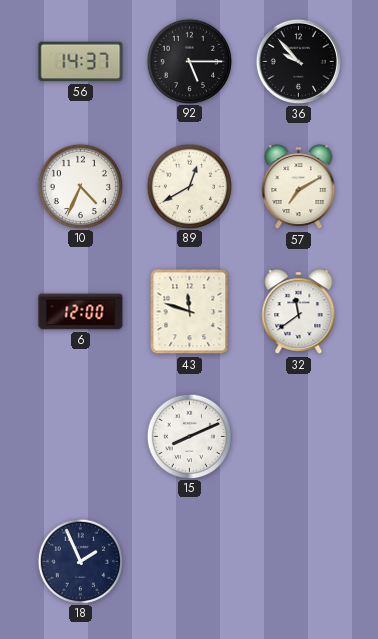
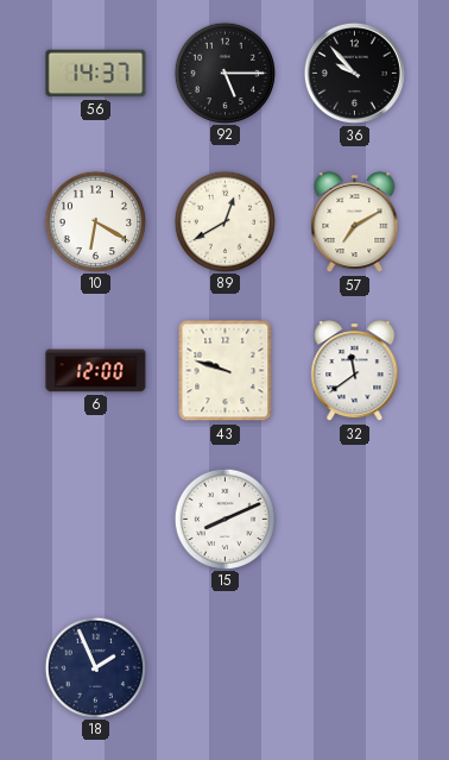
10: 4:34 -> 6:20
43: 11:48 -> 9:48
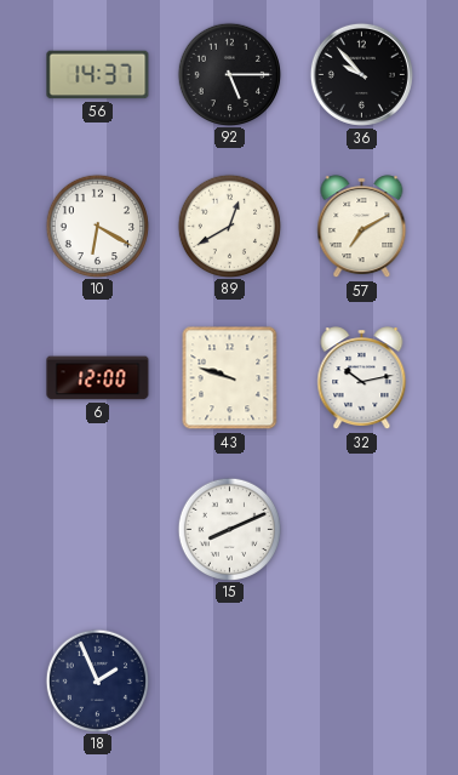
32: 11:39 -> 10:13
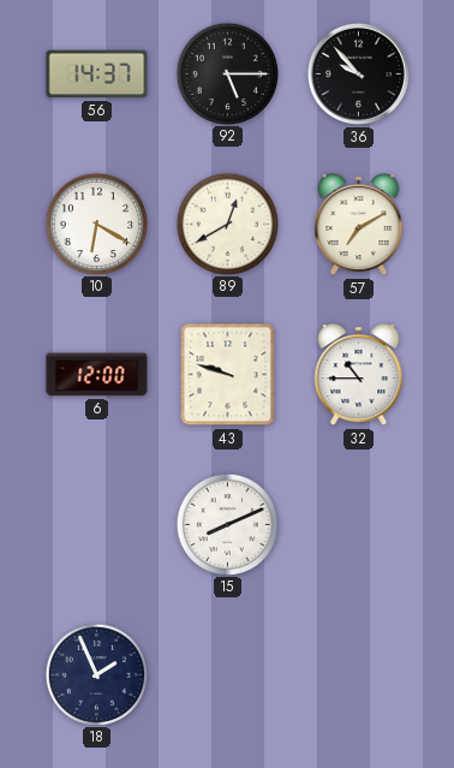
32: 10:13 -> 10:45
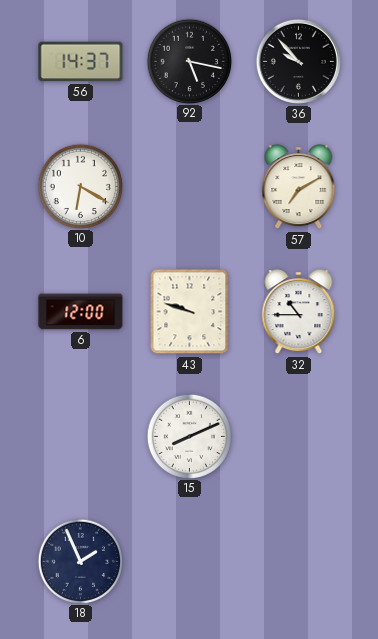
92: 5:15 -> 5:17
89: 12:40 -> none
